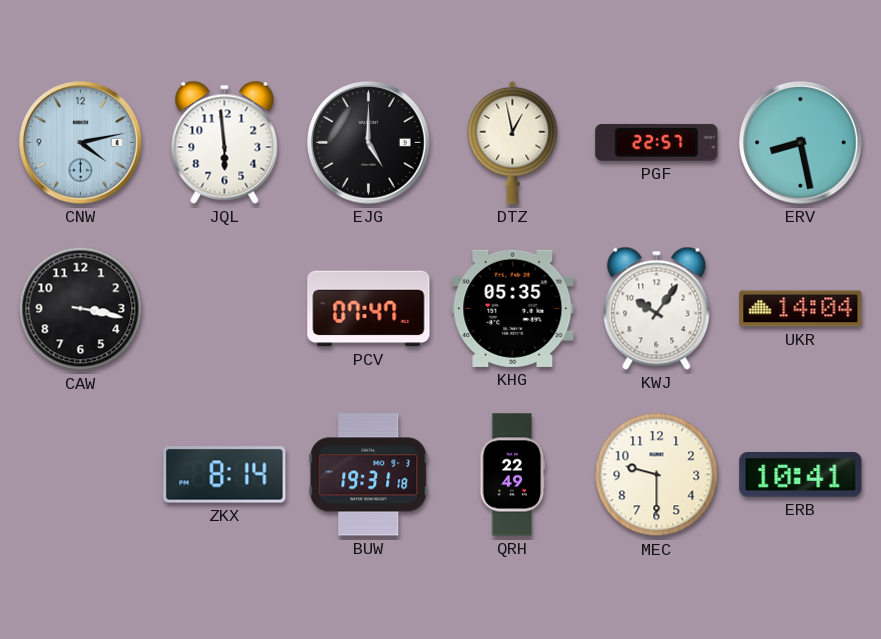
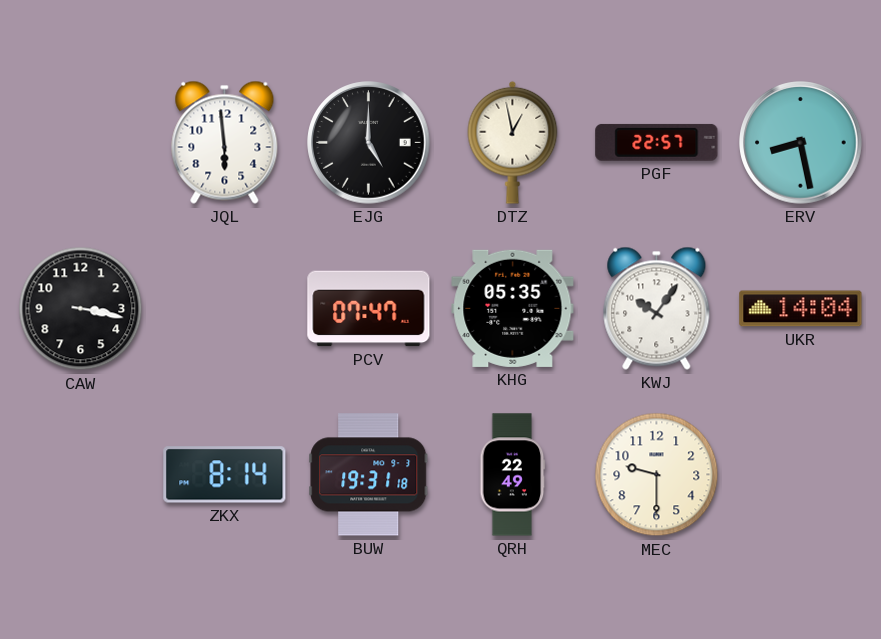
CNW: 4:13 -> none
ERB: 10:41 -> none
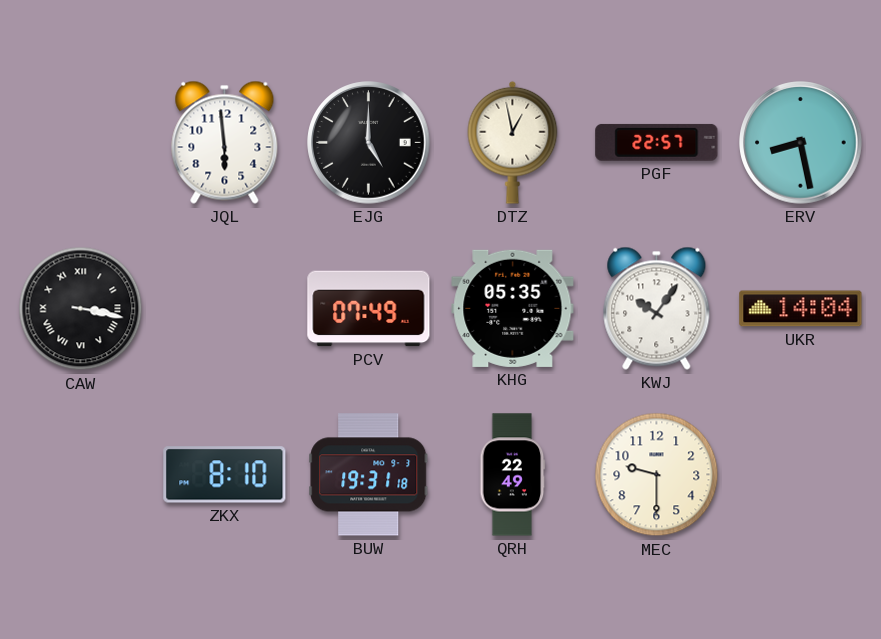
CAW numerals: Arabic -> Roman
PCV: 07:47 -> 07:49
ZKX: 8:14 -> 8:10
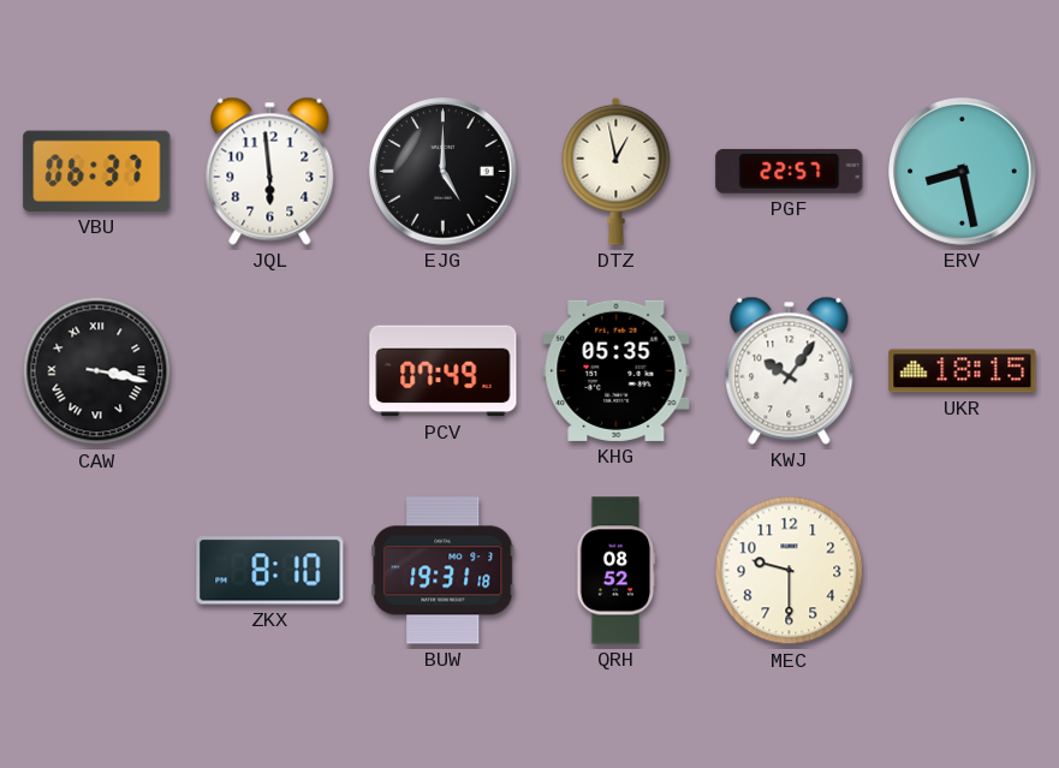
VBU: none -> 06:37
UKR: 14:04 -> 18:15
QRH: 22:49 -> 08:52
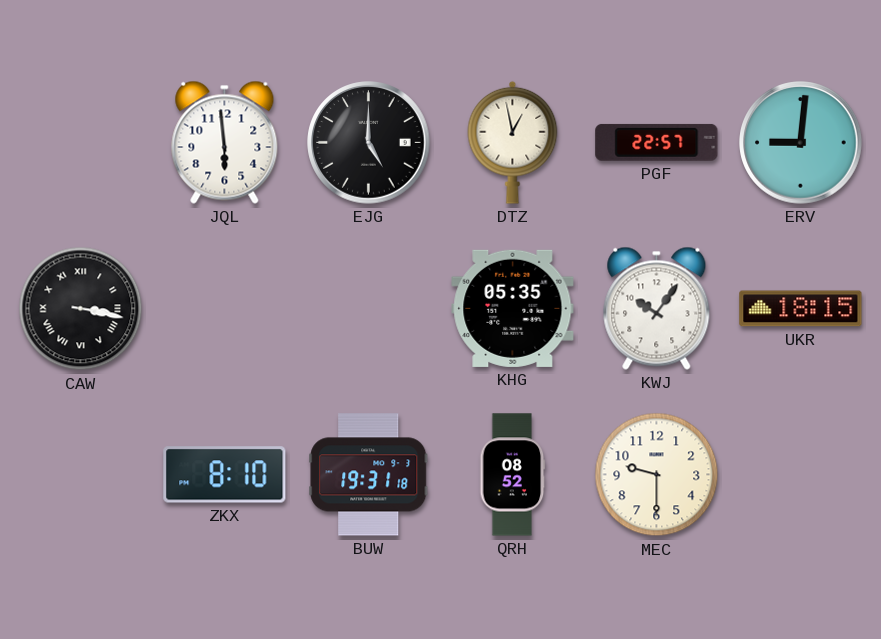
VBU: 06:37 -> none
ERV: 8:28 -> 9:01
PCV: 07:49 -> none
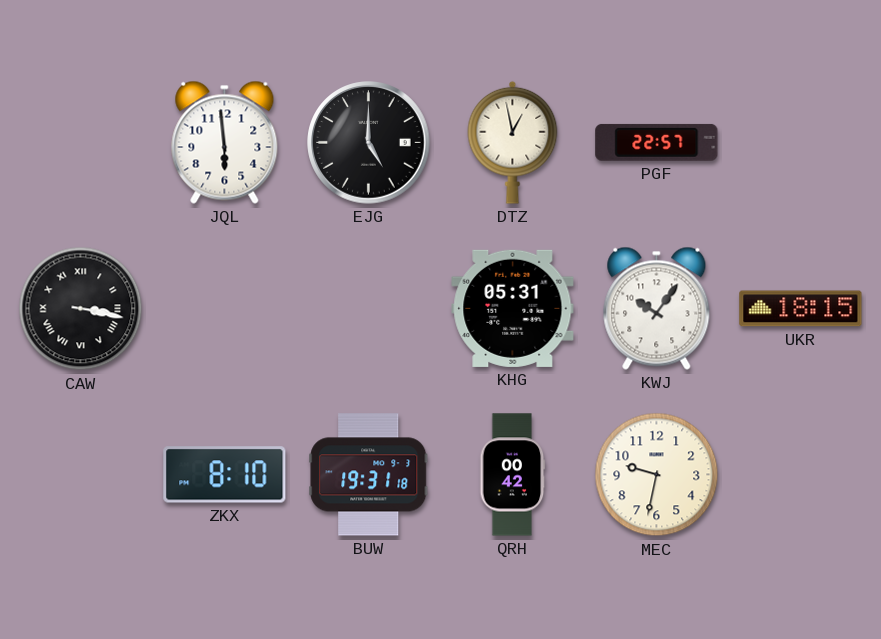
ERV: 9:01 -> none
KHG: 05:35 -> 05:31
QRH: 08:52 -> 00:42
MEC: 9:30 -> 9:32
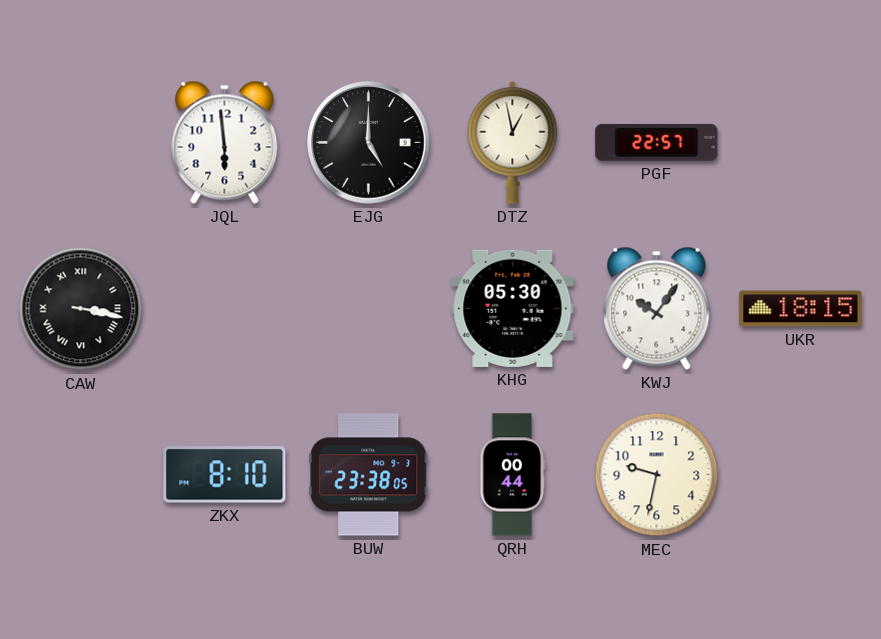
KHG: 05:31 -> 05:30
BUW: 19:31 -> 23:38
QRH: 00:42 -> 00:44
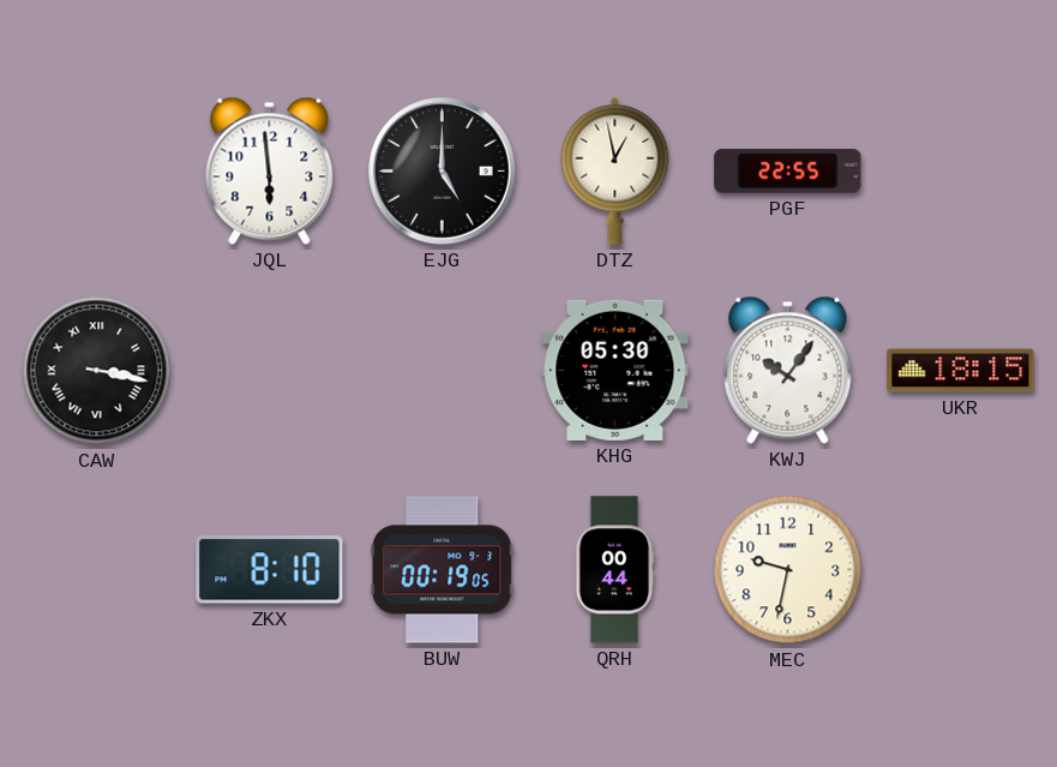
PGF: 22:57 -> 22:55
BUW: 23:38 -> 00:19
